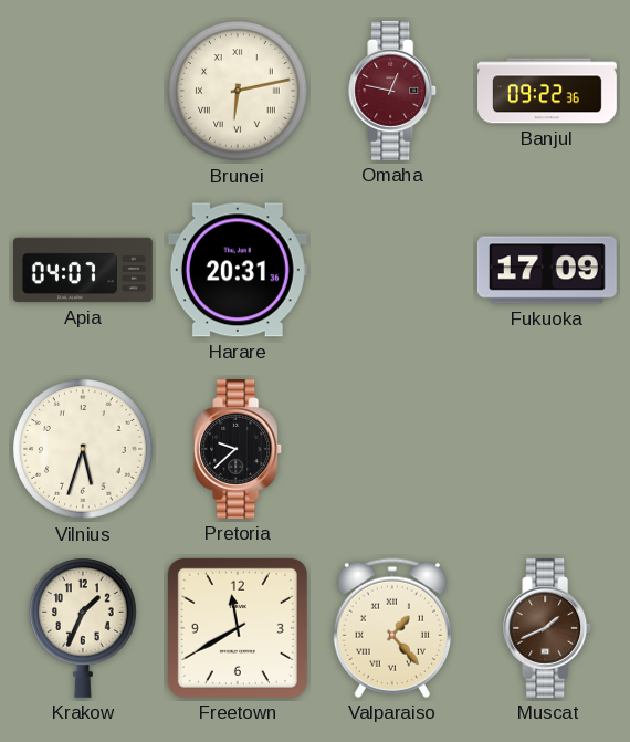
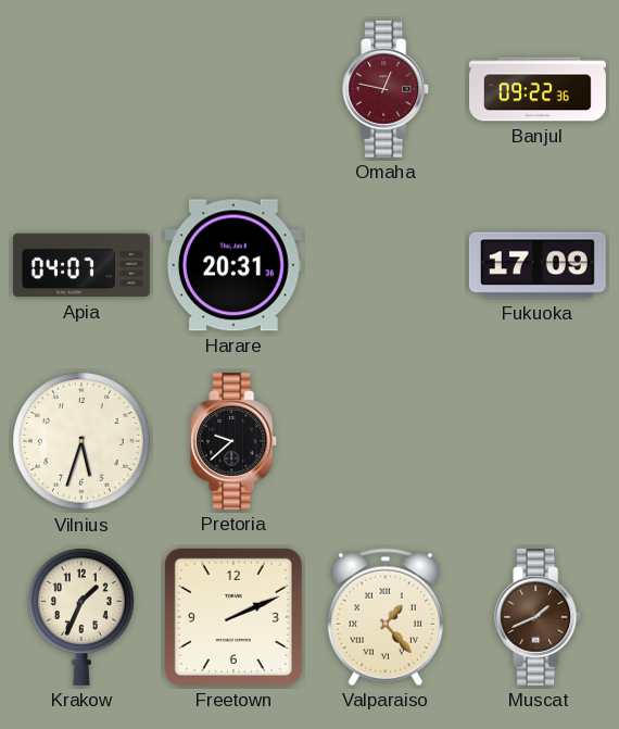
Brunei: 6:13 -> none
Freetown: 11:40 -> 2:11
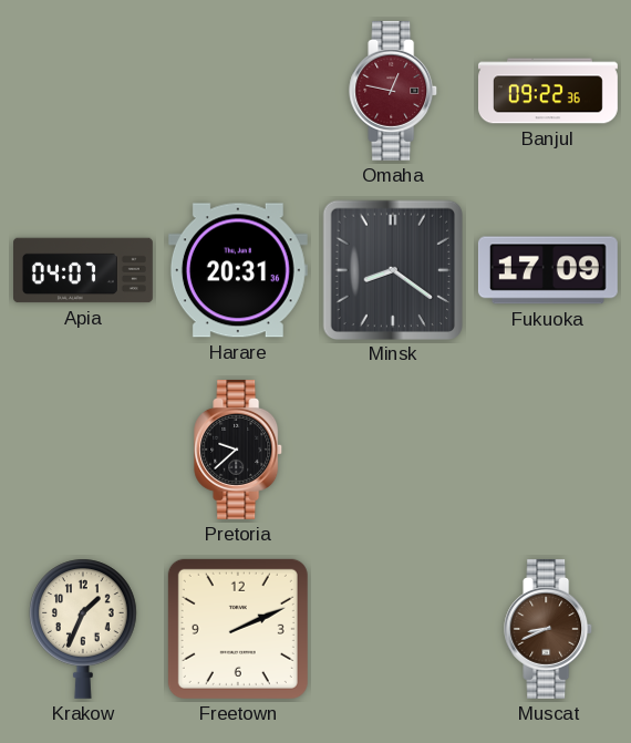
Minsk: none -> 8:21
Vilnius: 5:33 -> none
Valparaiso: 1:23 -> none
Muscat: 1:41 -> 8:41
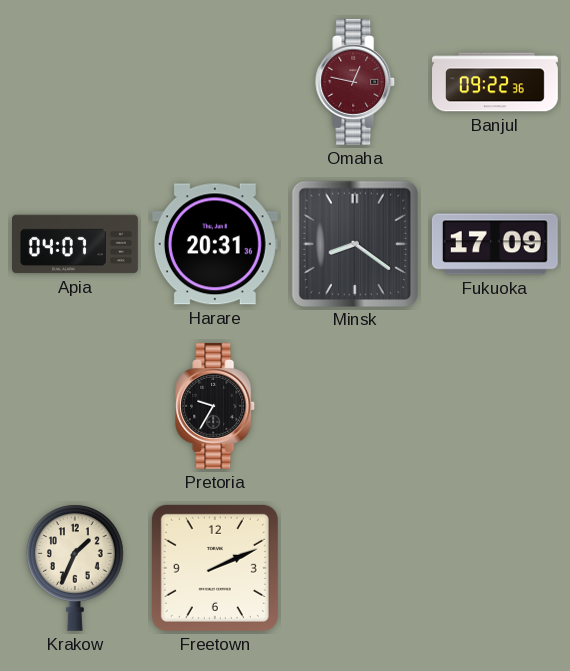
Pretoria: 9:38 -> 9:35
Muscat: 8:41 -> none
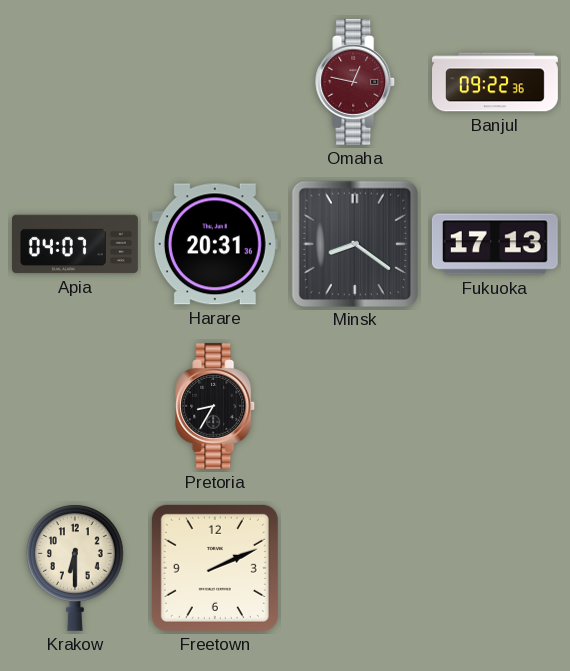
Fukuoka: 17:09 -> 17:13
Pretoria: 9:35 -> 8:35
Krakow: 1:34 -> 6:30
